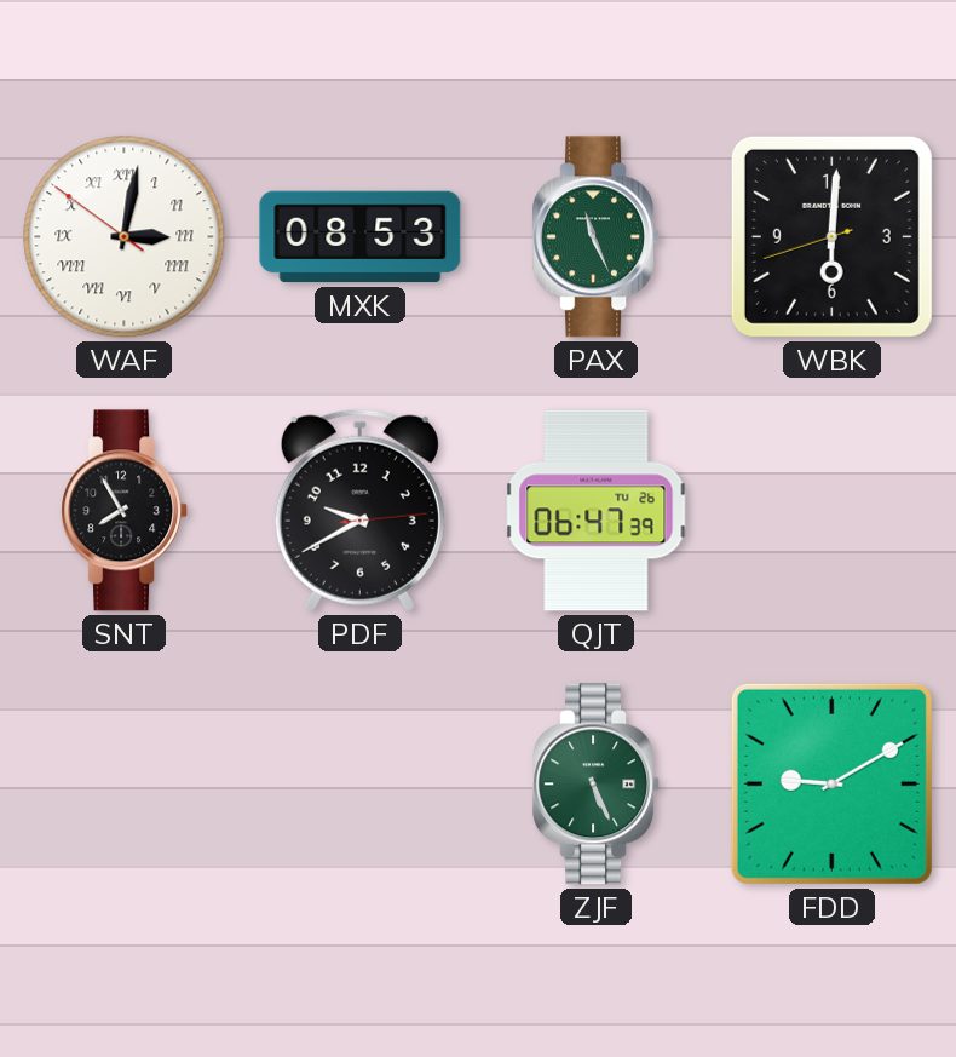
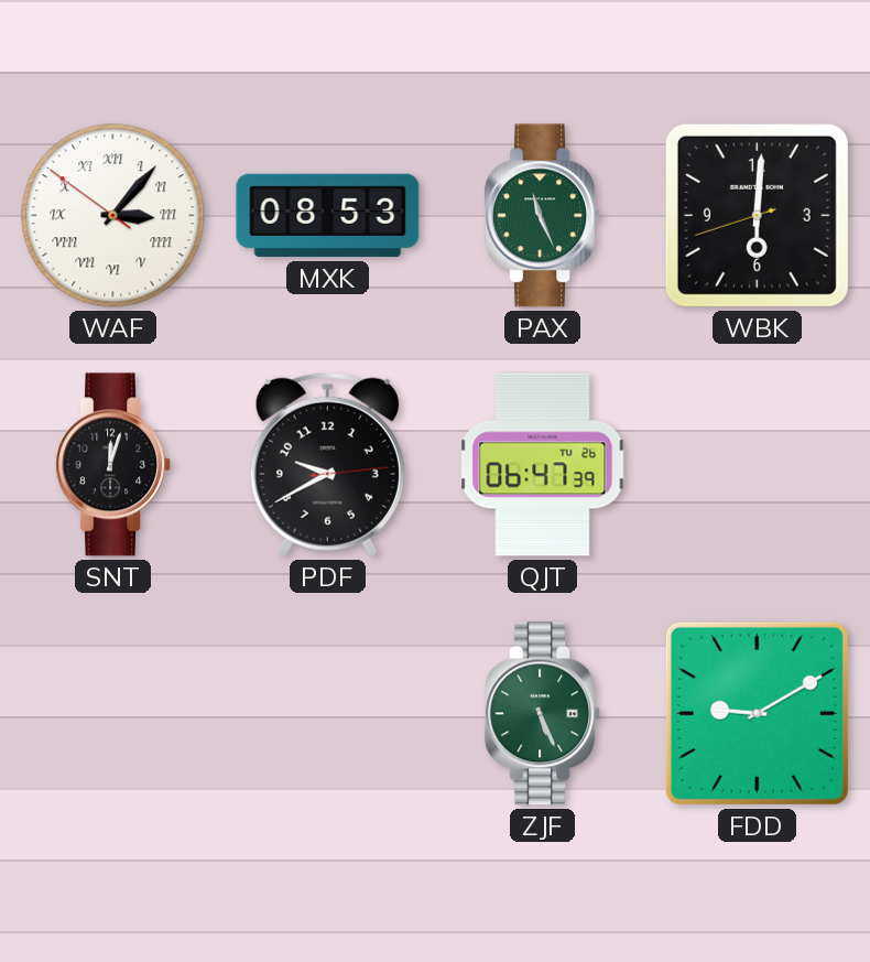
WAF: 3:01 -> 3:06
SNT: 7:55 -> 12:03
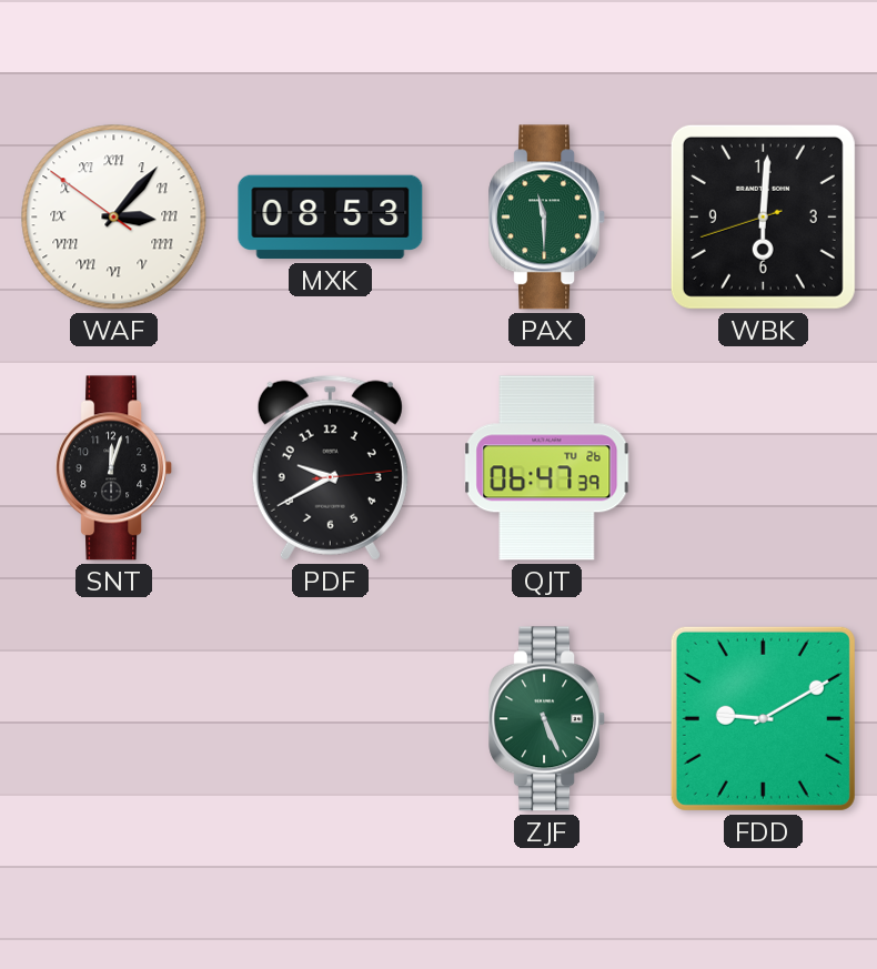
PAX: 11:26 -> 11:30
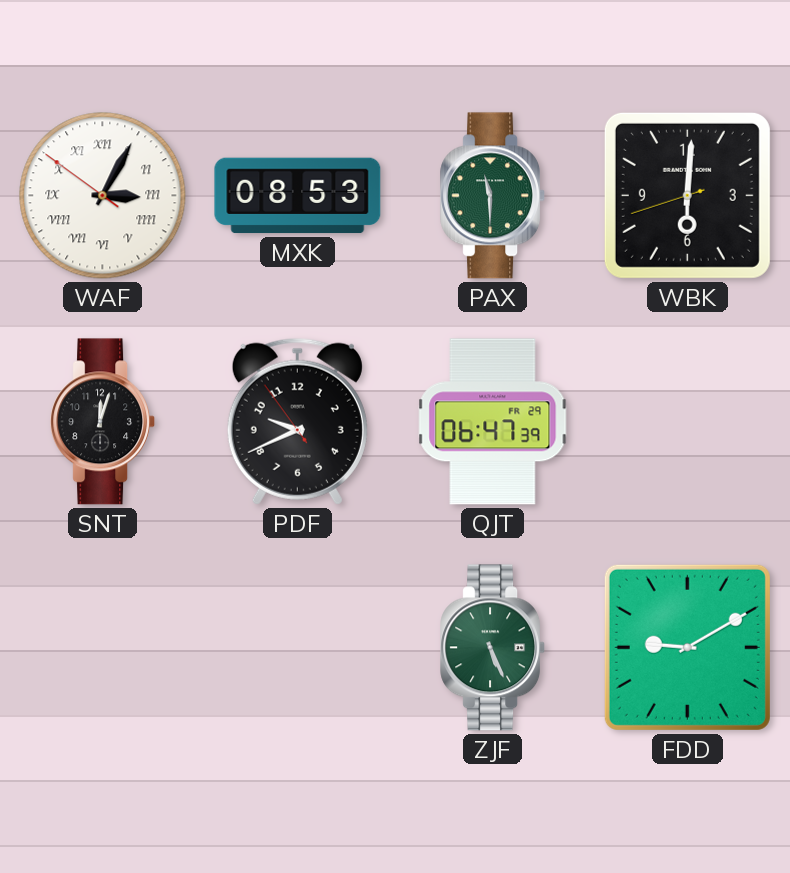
WAF: 3:06 -> 3:04
PDF: 9:40:14 -> 9:40:54
QJT date: TU 26 -> FR 29
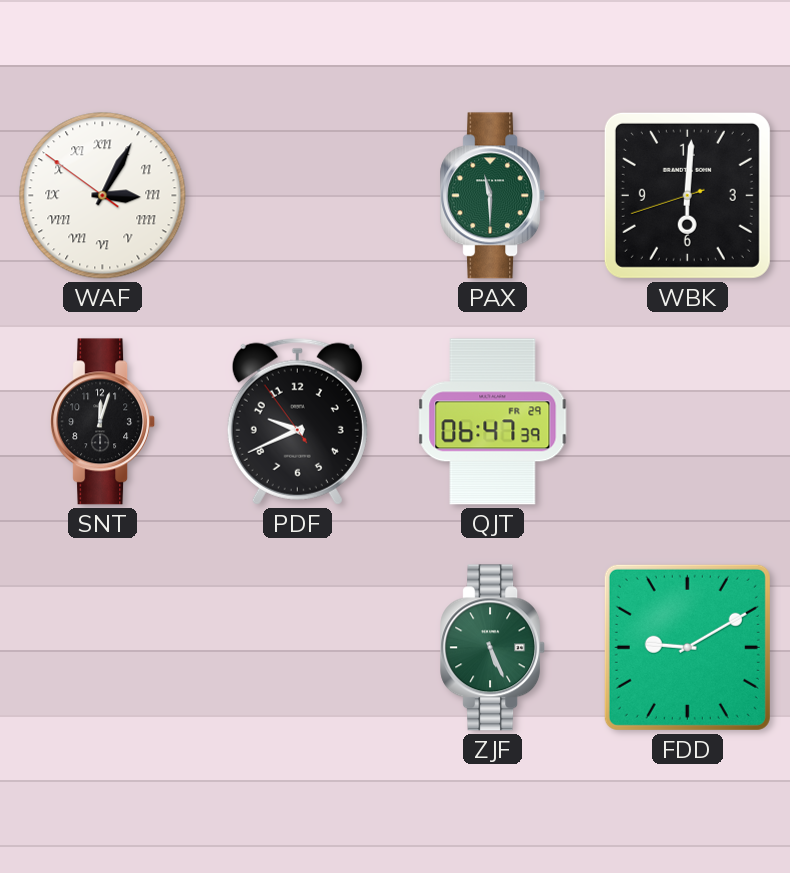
MXK: 08:53 -> none
